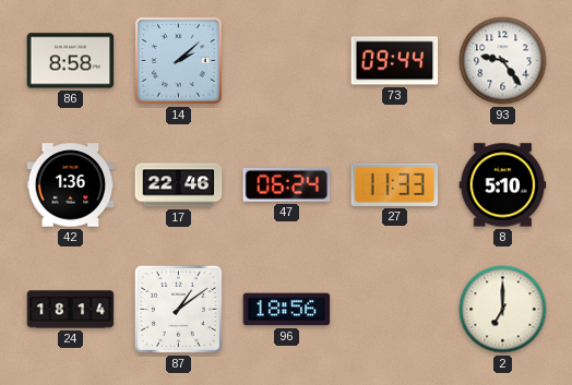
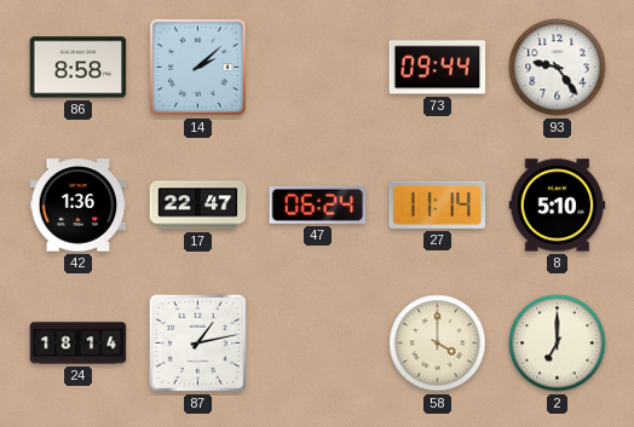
17: 22:46 -> 22:47
27: 11:33 -> 11:14
87: 1:09 -> 1:13
96: 18:56 -> none
58: none -> 4:00
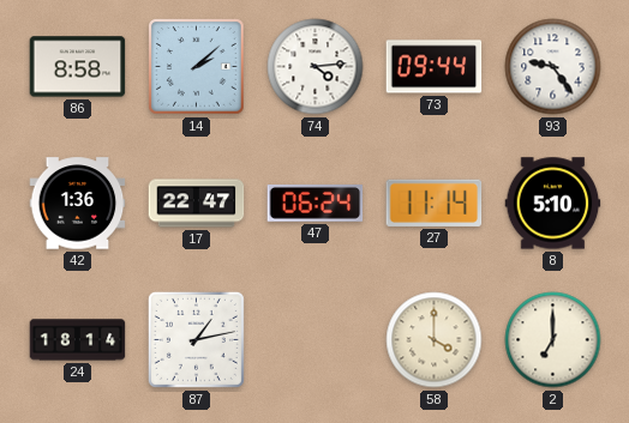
74: none -> 4:14
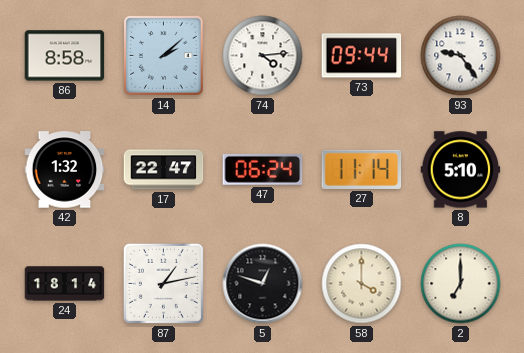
42: 1:36 -> 1:32
5: none -> 12:48
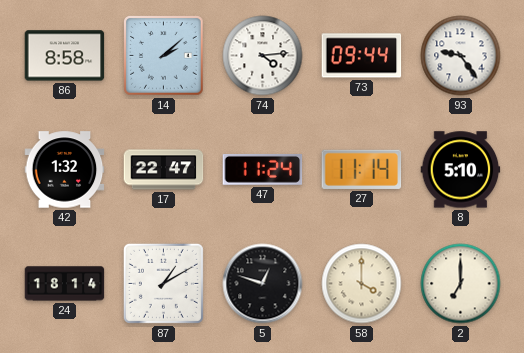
47: 06:24 -> 11:24
87: 1:13 -> 1:10
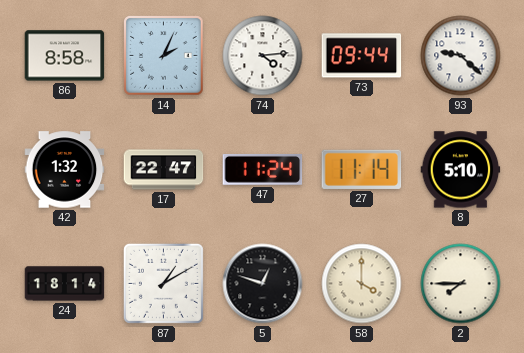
14: 2:08 -> 2:04
93: 9:24 -> 9:22
2: 7:00 -> 7:45
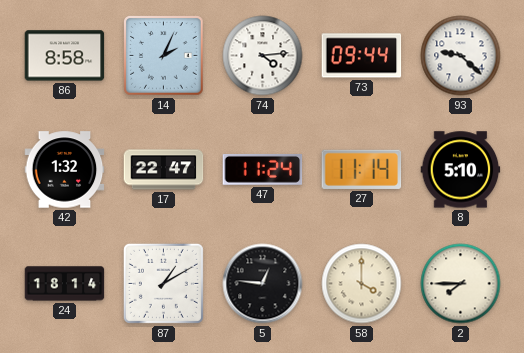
5: 12:48 -> 12:46
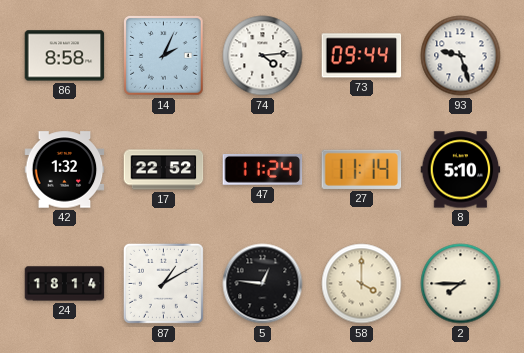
93: 9:22 -> 9:27
17: 22:47 -> 22:52
